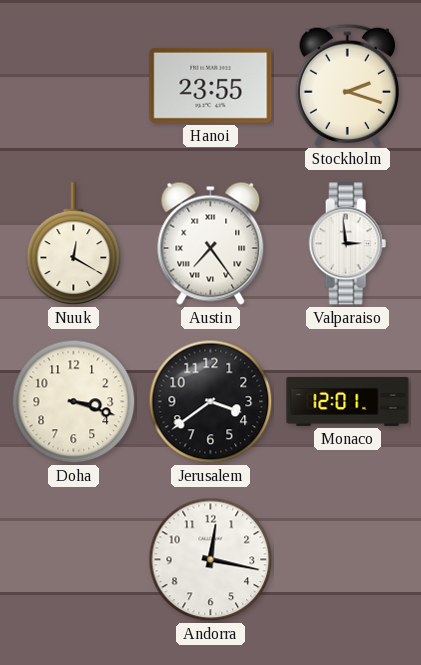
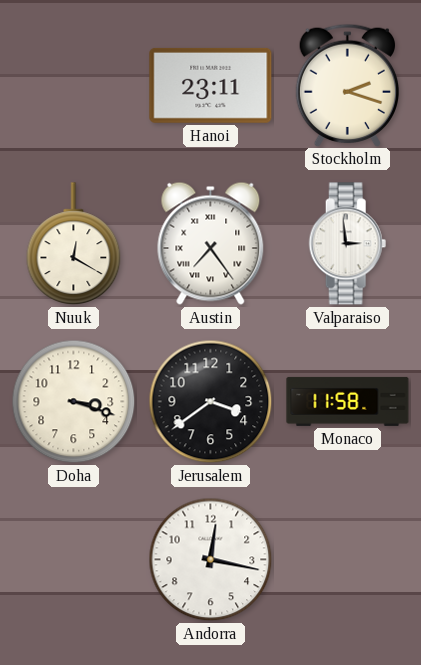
Hanoi: 23:55 -> 23:11
Monaco: 12:01 -> 11:58
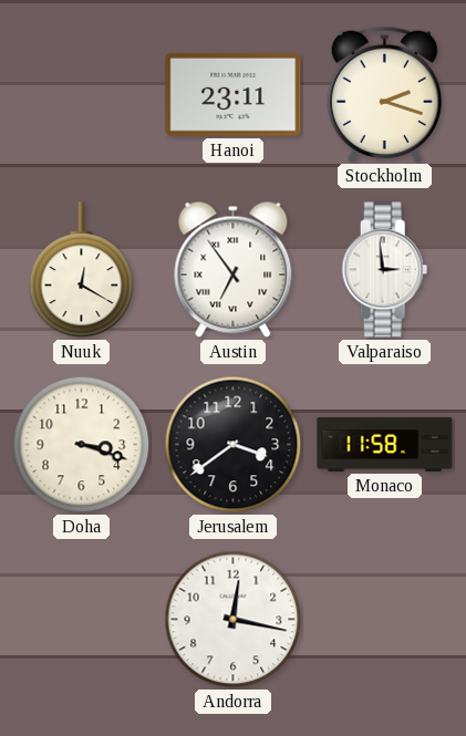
Austin: 7:24 -> 6:54
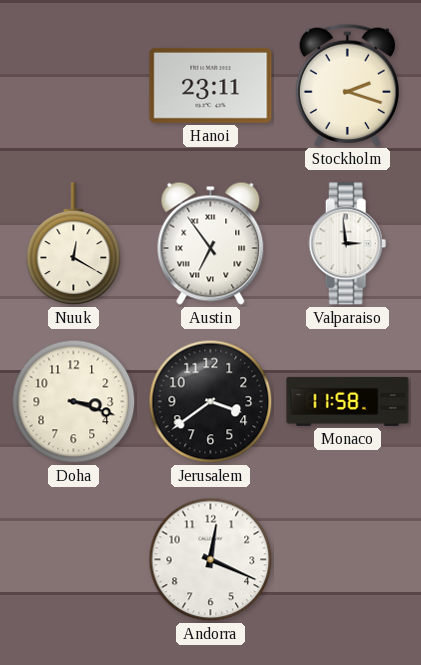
Andorra: 12:17 -> 12:19
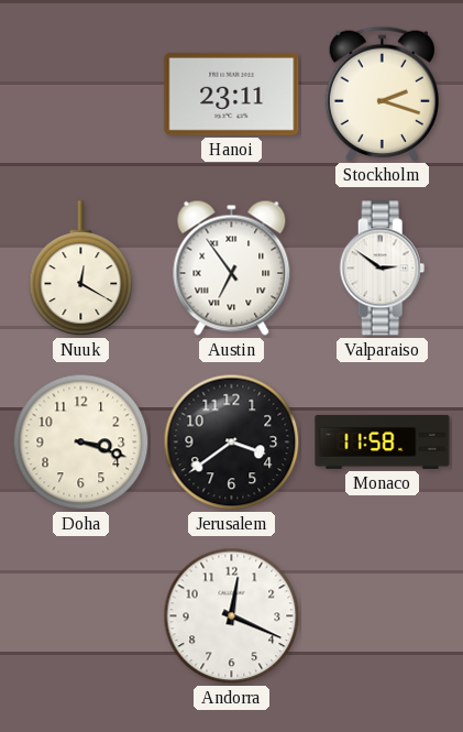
Valparaiso: 2:59 -> 2:51
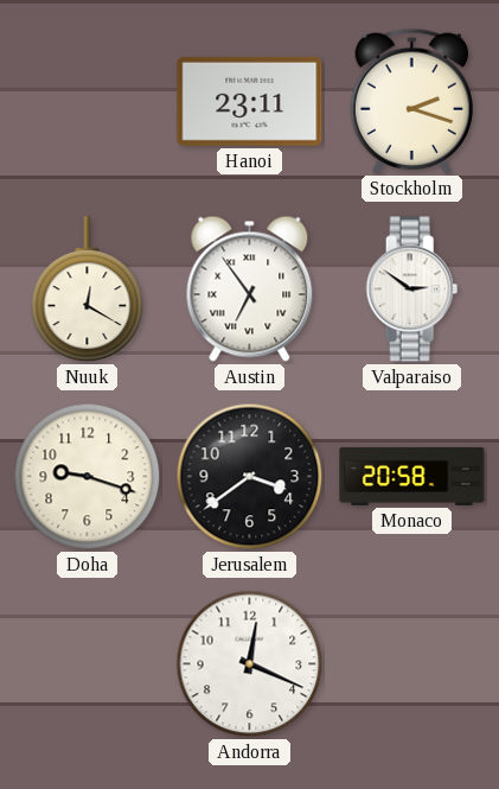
Doha: 3:18 -> 9:18
Monaco: 11:58 -> 20:58
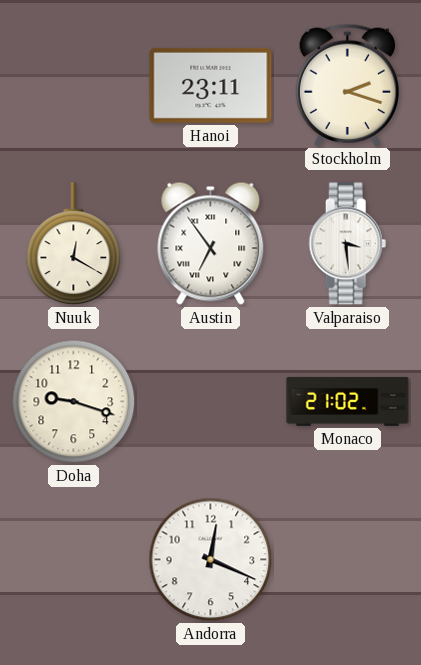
Valparaiso: 2:51 -> 3:29
Jerusalem: 3:39 -> none
Monaco: 20:58 -> 21:02
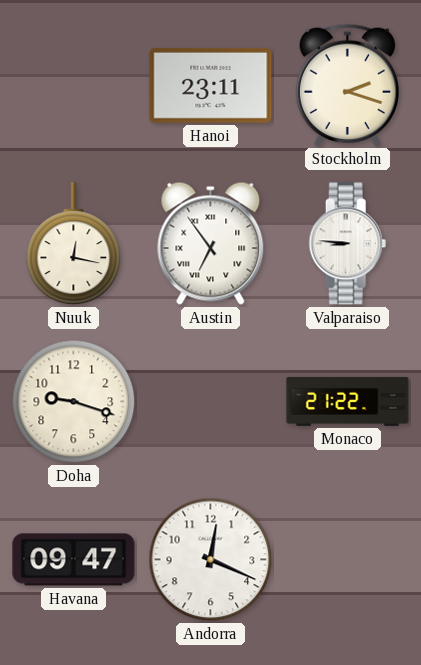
Nuuk: 12:20 -> 12:17
Valparaiso: 3:29 -> 8:46
Monaco: 21:02 -> 21:22
Havana: none -> 09:47
